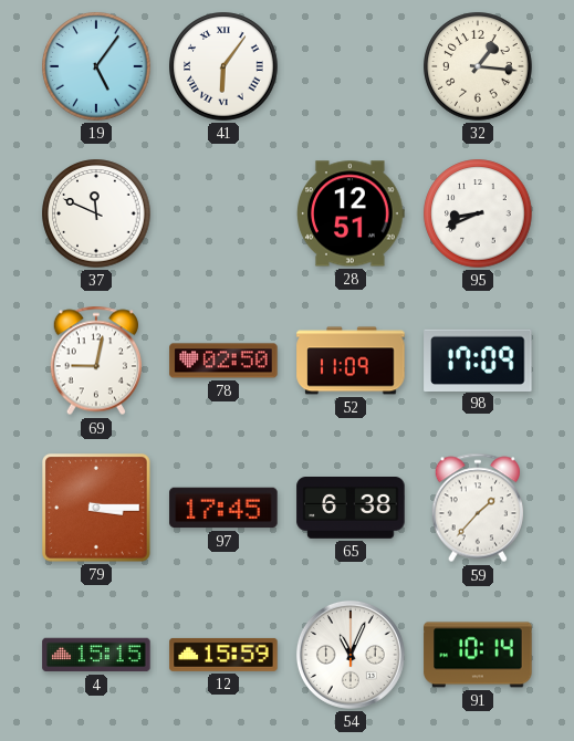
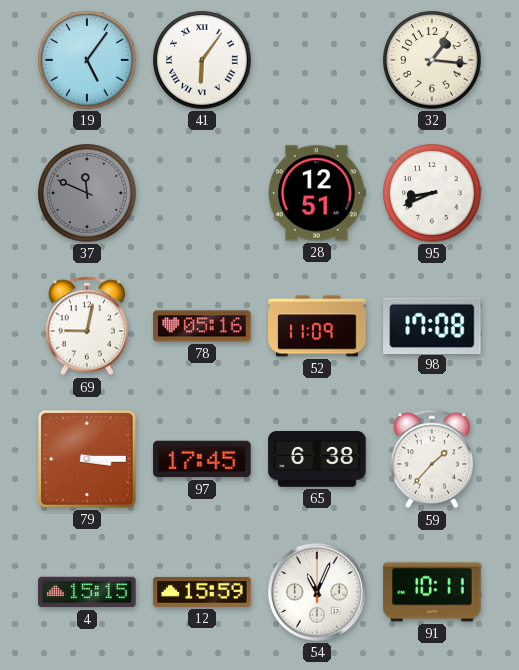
37 dial: white -> grey
78: 02:50 -> 05:16
98: 17:09 -> 17:08
91: 10:14 -> 10:11
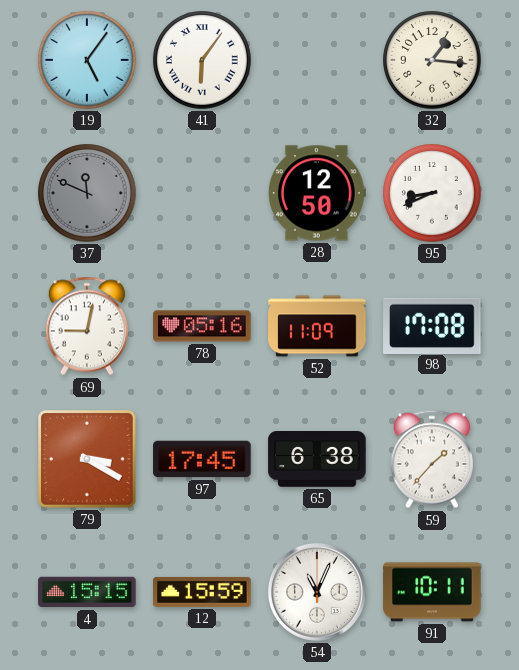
28: 12:51 -> 12:50
79: 3:15 -> 3:20
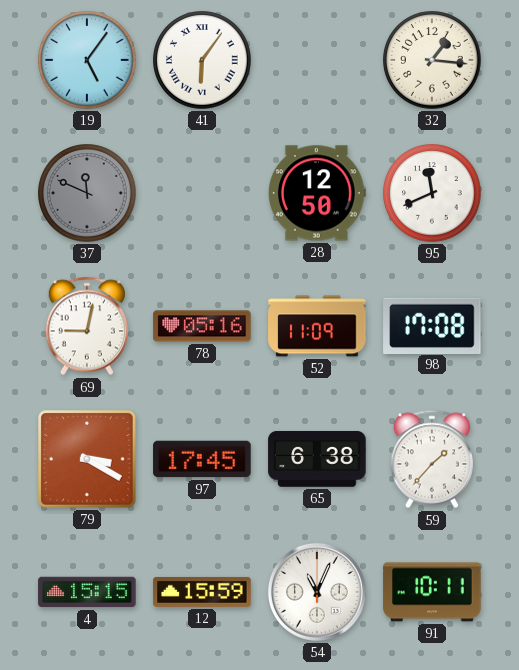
95: 8:41 -> 11:41
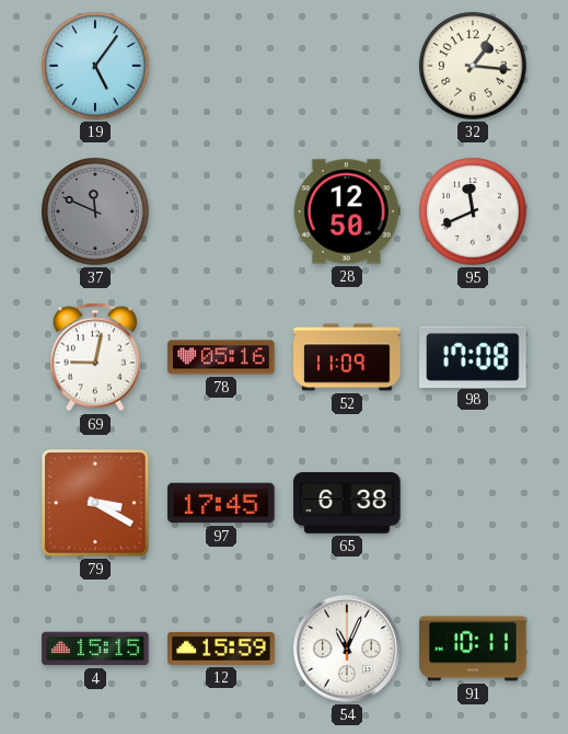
41: 6:06 -> none
59: 1:37 -> none
